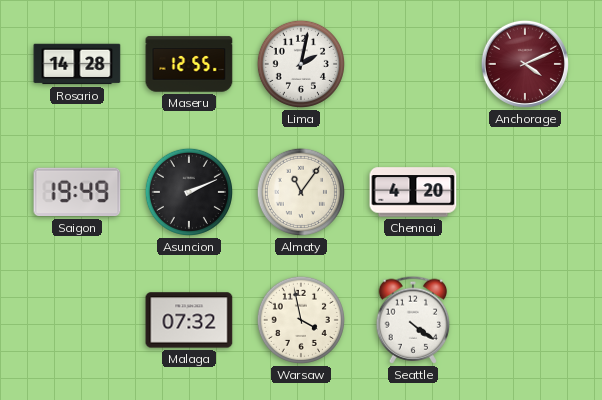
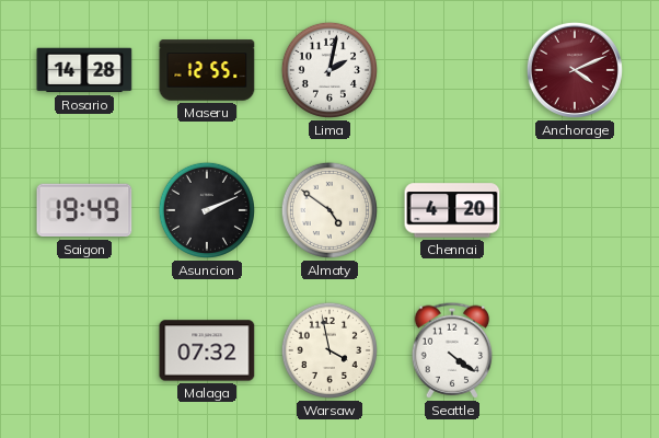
Almaty: 11:06 -> 4:51
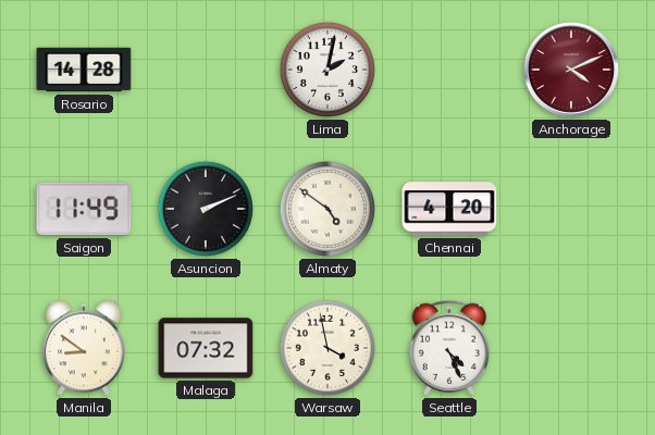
Maseru: 12:55 -> none
Saigon: 19:49 -> 11:49
Manila: none -> 8:51
Seattle: 4:21 -> 4:26
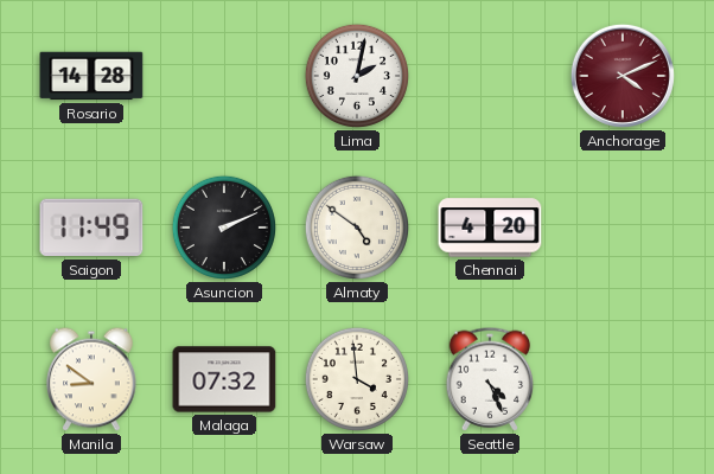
Warsaw: 3:58 -> 3:59
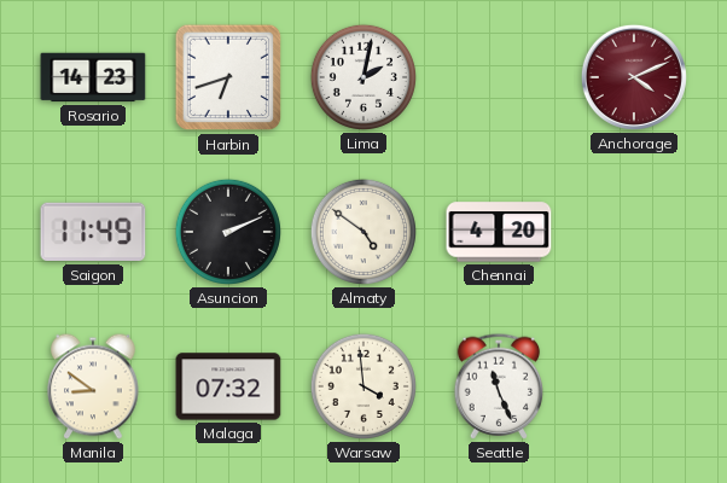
Rosario: 14:28 -> 14:23
Harbin: none -> 6:42
Seattle: 4:26 -> 11:26
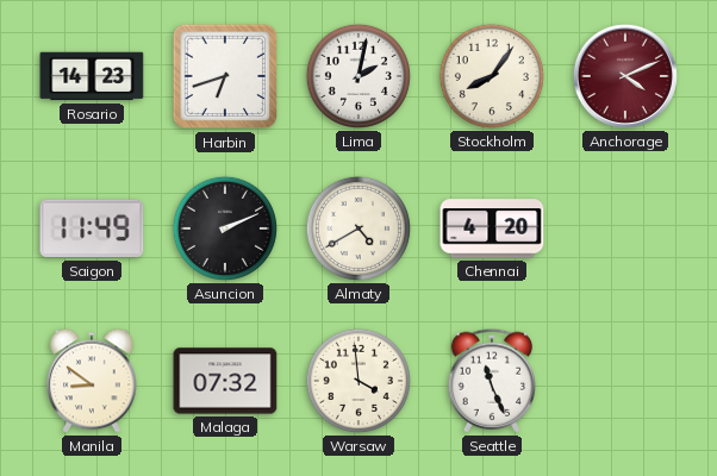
Stockholm: none -> 8:06
Almaty: 4:51 -> 4:40
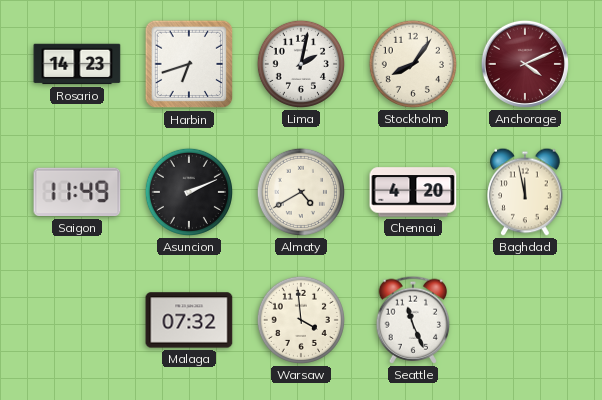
Baghdad: none -> 11:58
Manila: 8:51 -> none
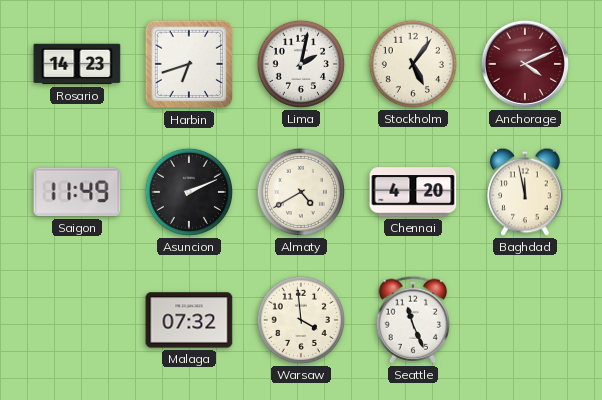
Stockholm: 8:06 -> 5:06
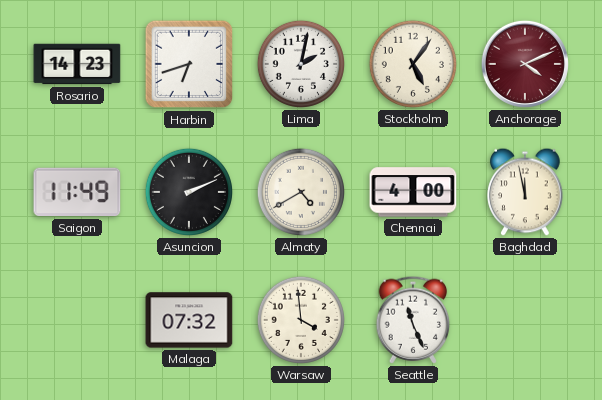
Chennai: 4:20 -> 4:00
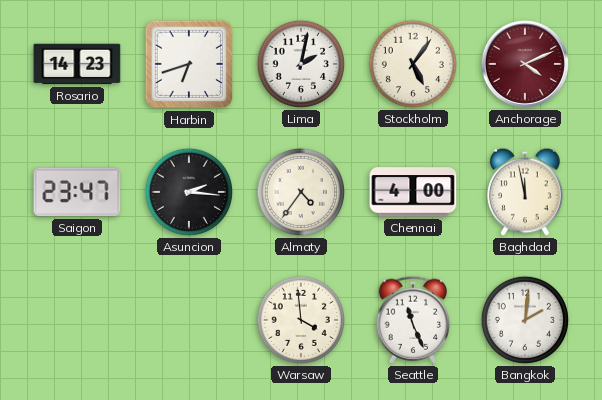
Saigon: 11:49 -> 23:47
Asuncion: 2:11 -> 2:16
Almaty: 4:40 -> 4:36
Malaga: 07:32 -> none
Bangkok: none -> 2:01
